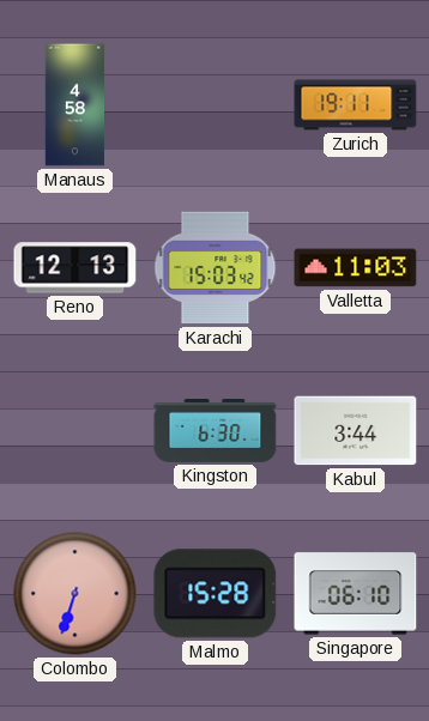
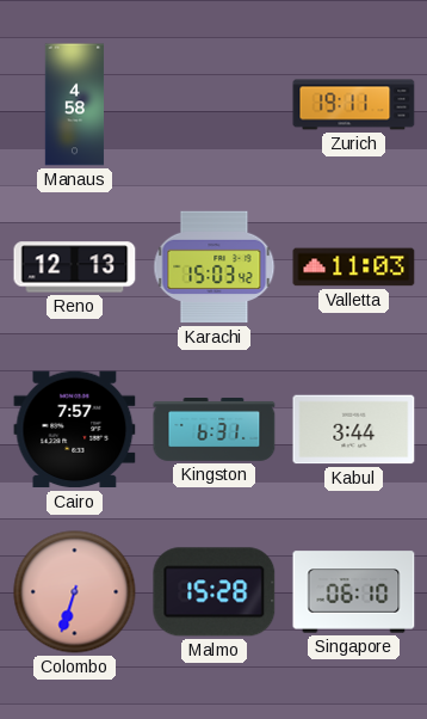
Cairo: none -> 7:57
Kingston: 6:30 -> 6:31
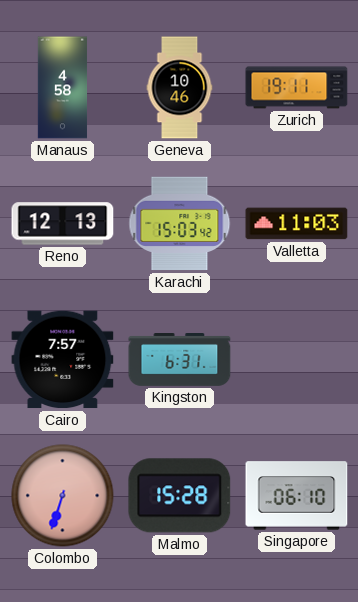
Geneva: none -> 10:46
Kabul: 3:44 -> none
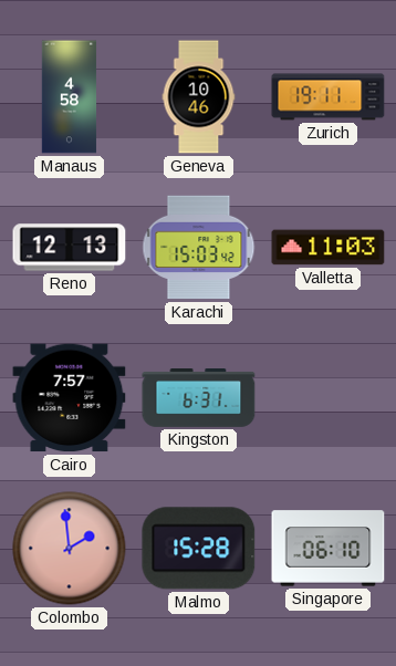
Colombo: 6:33 -> 1:59
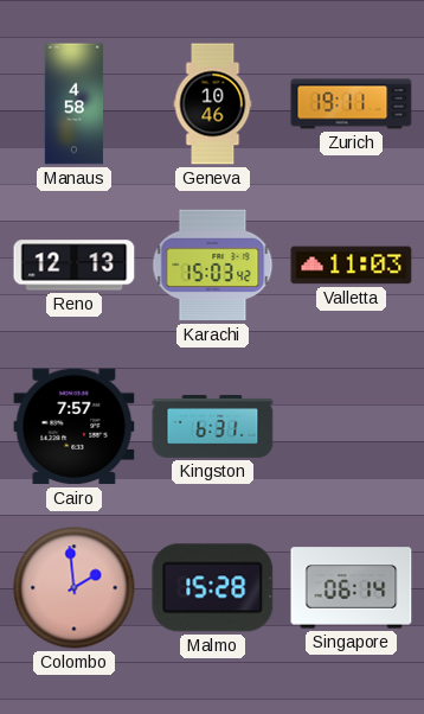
Singapore: 06:10 -> 06:14
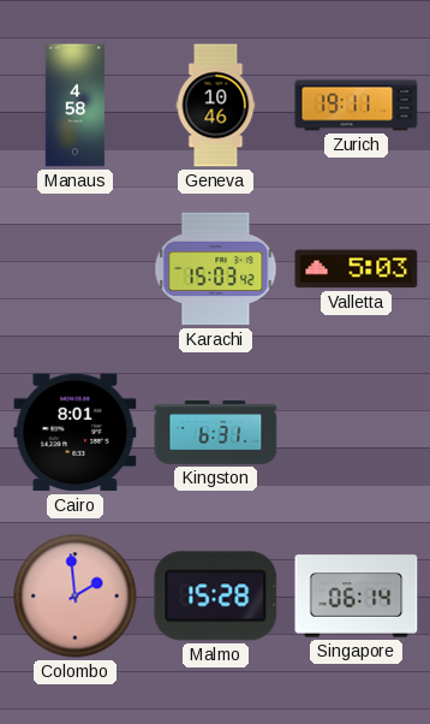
Reno: 12:13 -> none
Valletta: 11:03 -> 5:03
Cairo: 7:57 -> 8:01
